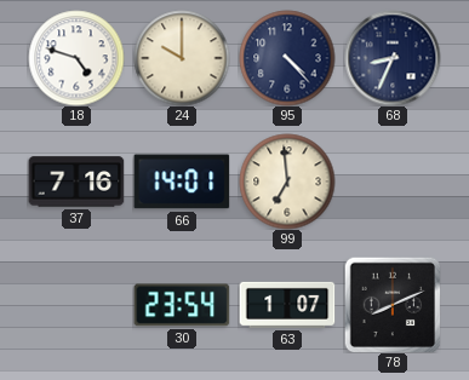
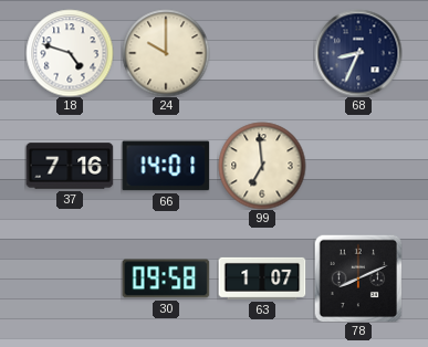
95: 4:23 -> none
30: 23:54 -> 09:58
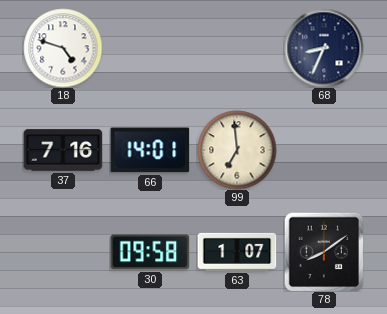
24: 10:00 -> none
78: 8:11 -> 8:09
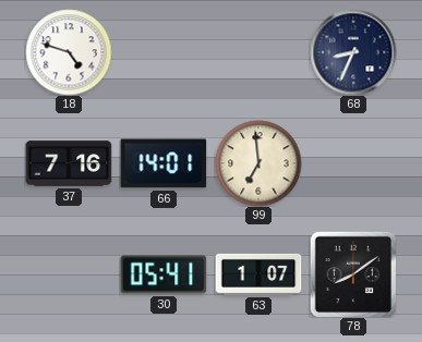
30: 09:58 -> 05:41
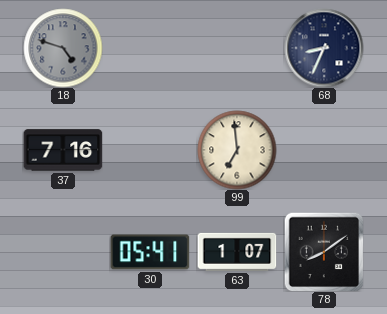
18 dial: white -> grey
66: 14:01 -> none
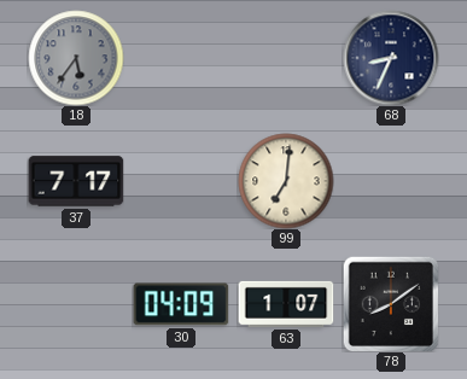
18: 4:48 -> 5:36
37: 7:16 -> 7:17
99: 6:59 -> 7:01
30: 05:41 -> 04:09
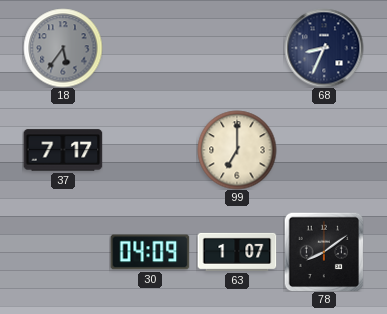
99: 7:01 -> 7:00
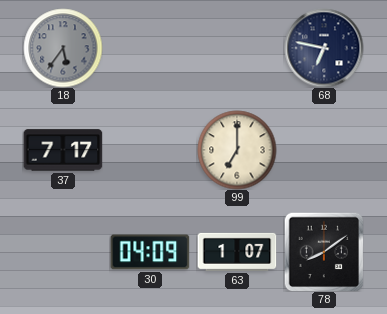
68: 8:34 -> 6:47
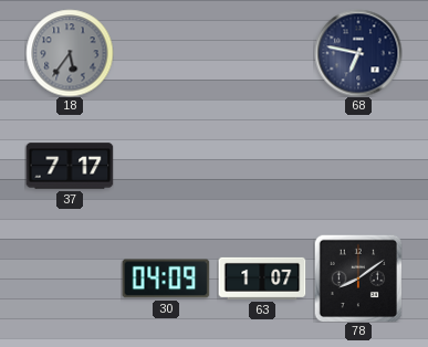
99: 7:00 -> none
